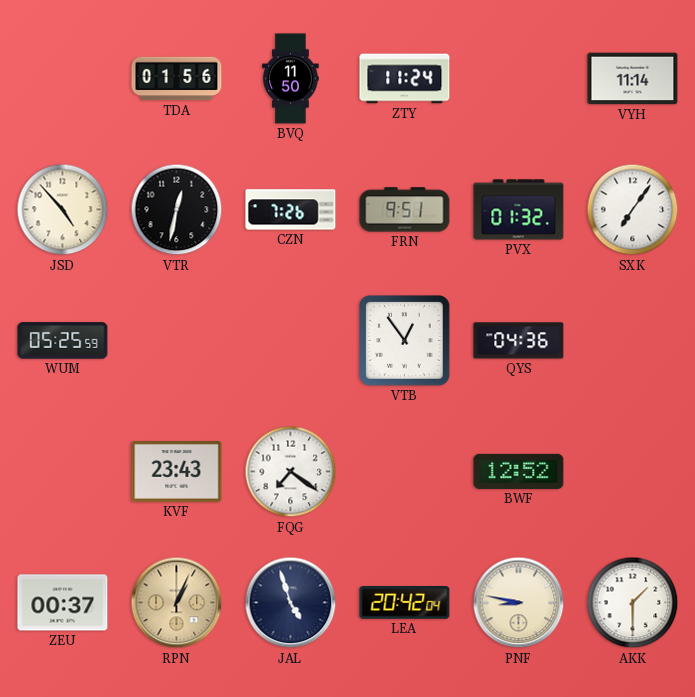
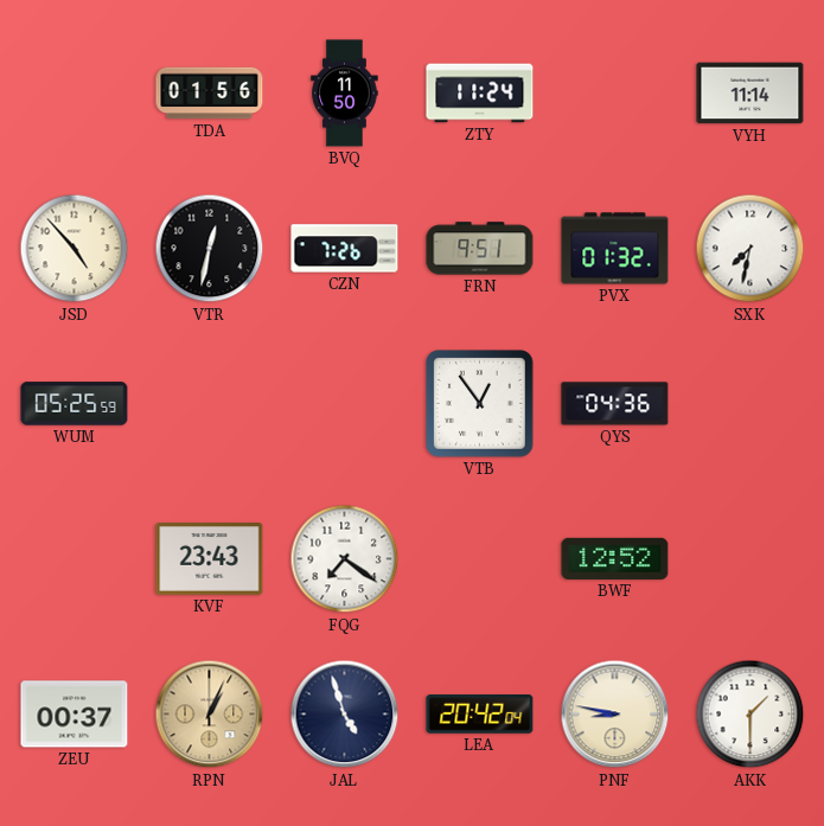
SXK: 7:06 -> 7:32
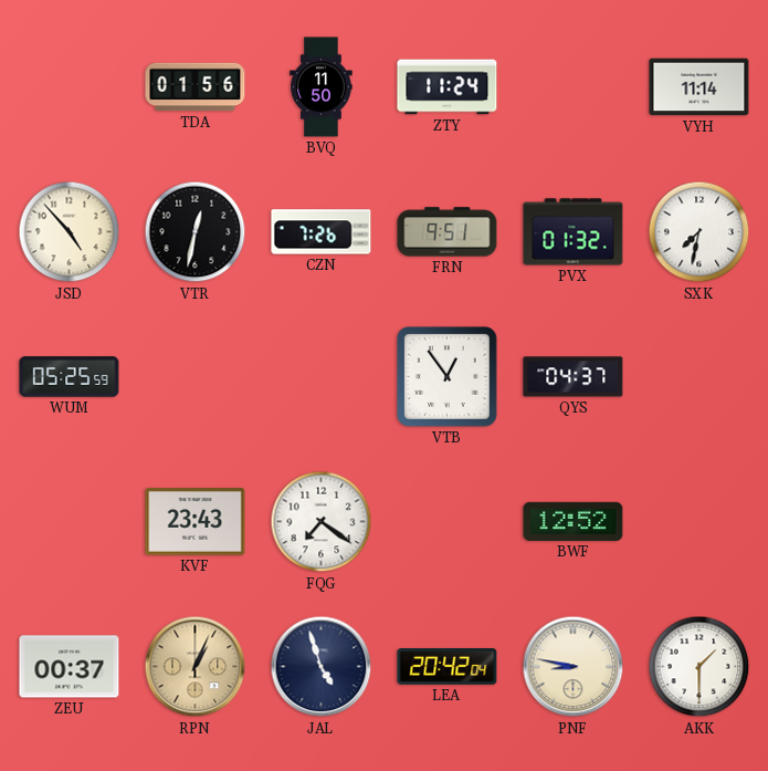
QYS: 04:36 -> 04:37
